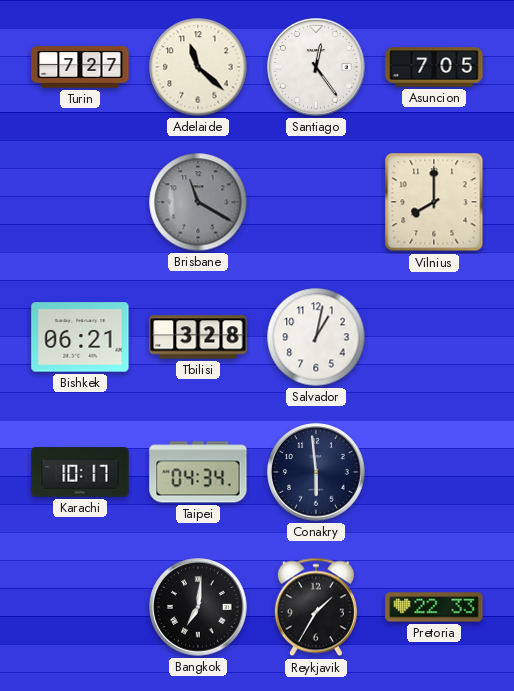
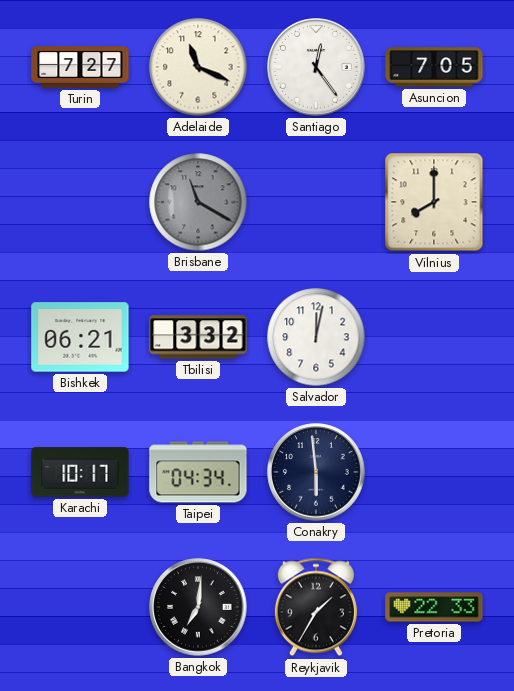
Adelaide: 11:22 -> 11:19
Tbilisi: 3:28 -> 3:32
Salvador: 1:02 -> 12:02
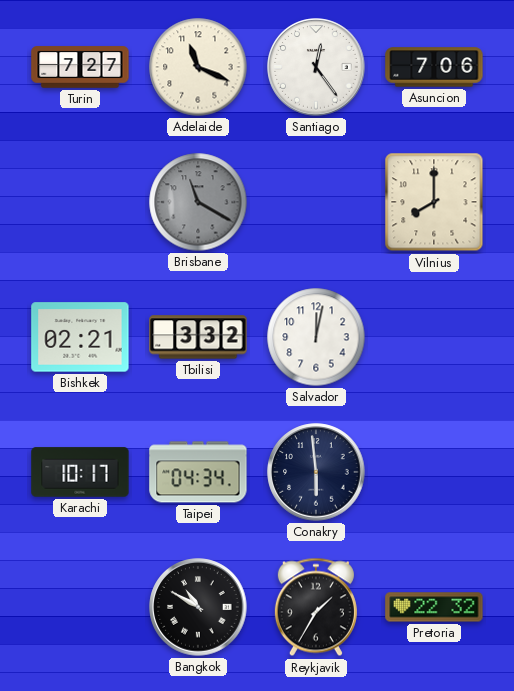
Asuncion: 7:05 -> 7:06
Bishkek: 06:21 -> 02:21
Bangkok: 7:01 -> 10:50
Pretoria: 22:33 -> 22:32
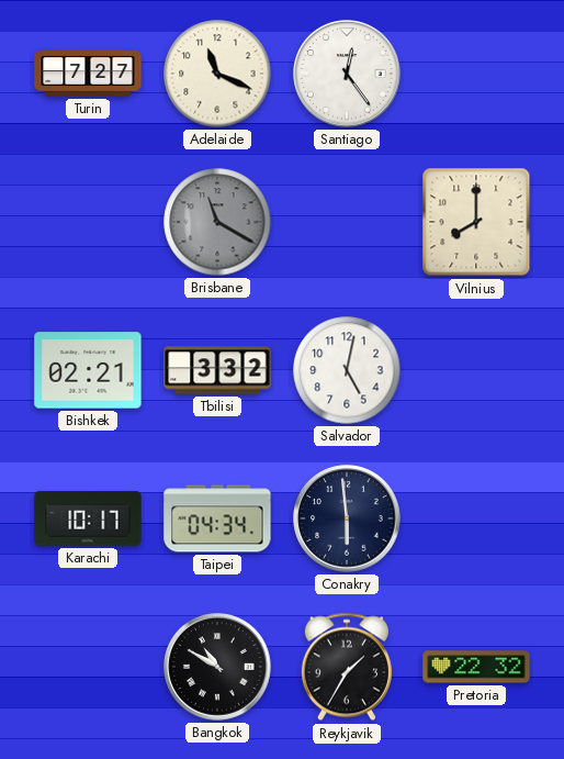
Asuncion: 7:06 -> none
Salvador: 12:02 -> 5:02
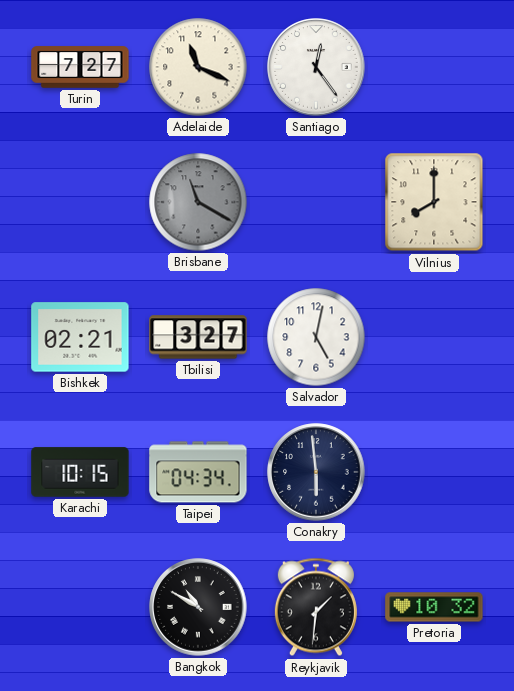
Tbilisi: 3:32 -> 3:27
Karachi: 10:17 -> 10:15
Reykjavik: 1:35 -> 1:31
Pretoria: 22:32 -> 10:32
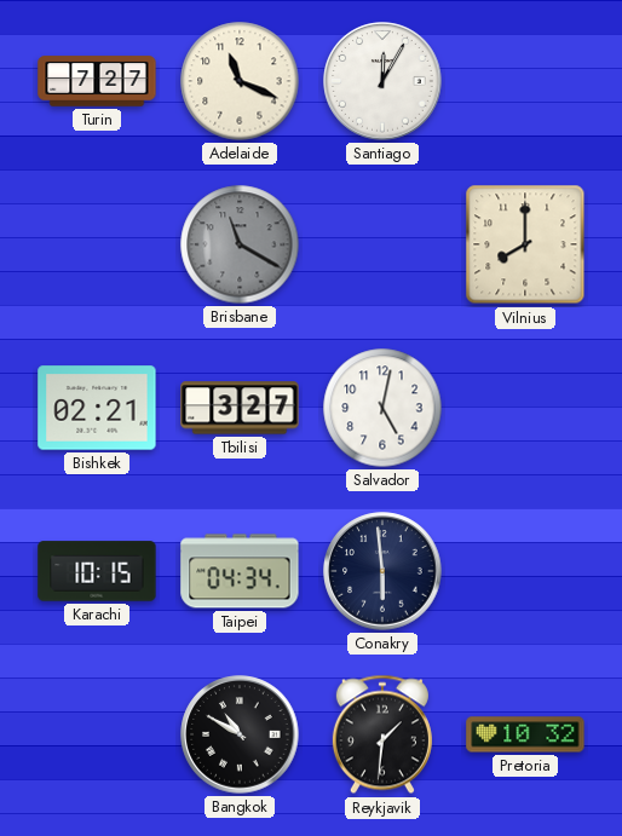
Santiago: 12:24 -> 12:05
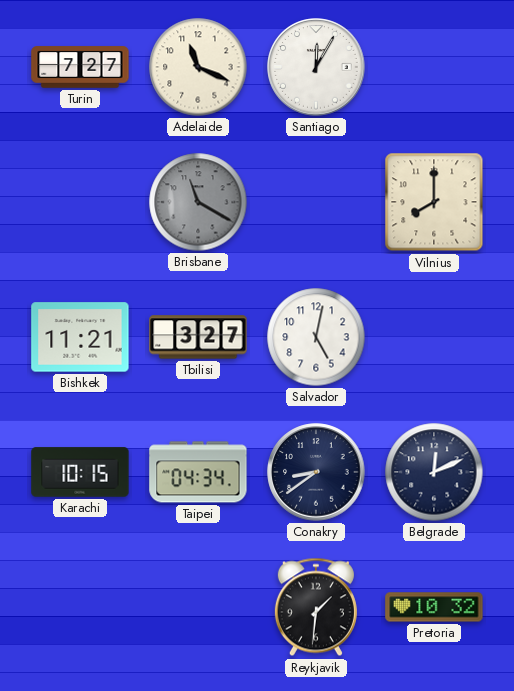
Bishkek: 02:21 -> 11:21
Conakry: 5:59 -> 8:39
Belgrade: none -> 12:11
Bangkok: 10:50 -> none
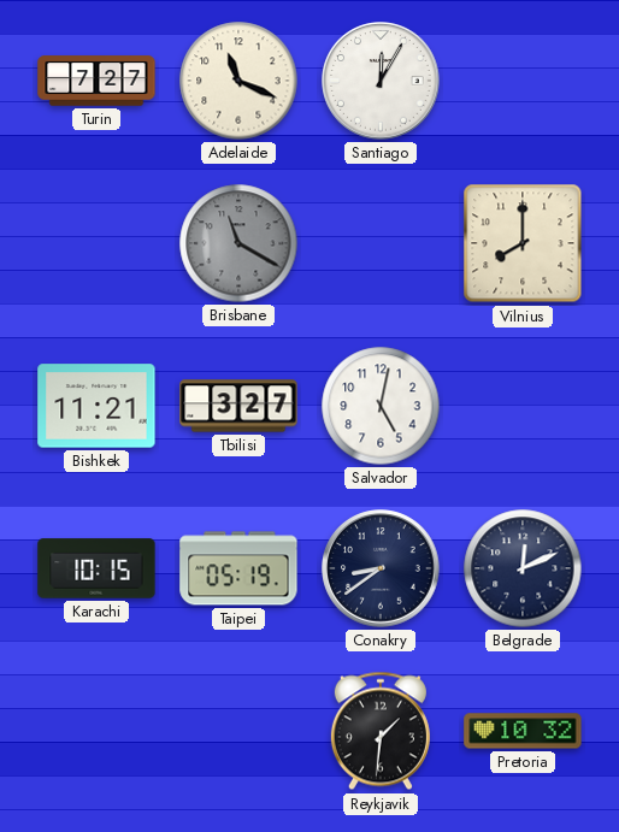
Taipei: 04:34 -> 05:19
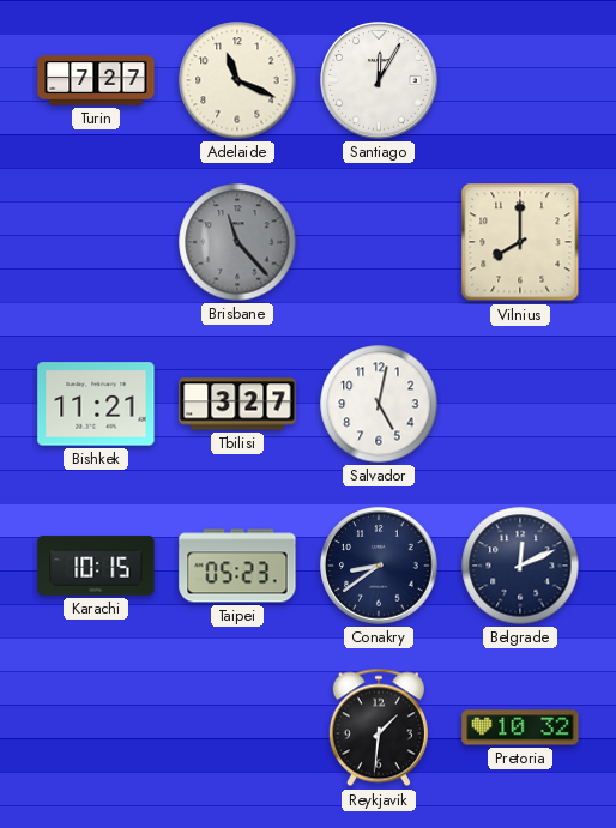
Brisbane: 11:20 -> 11:23
Taipei: 05:19 -> 05:23
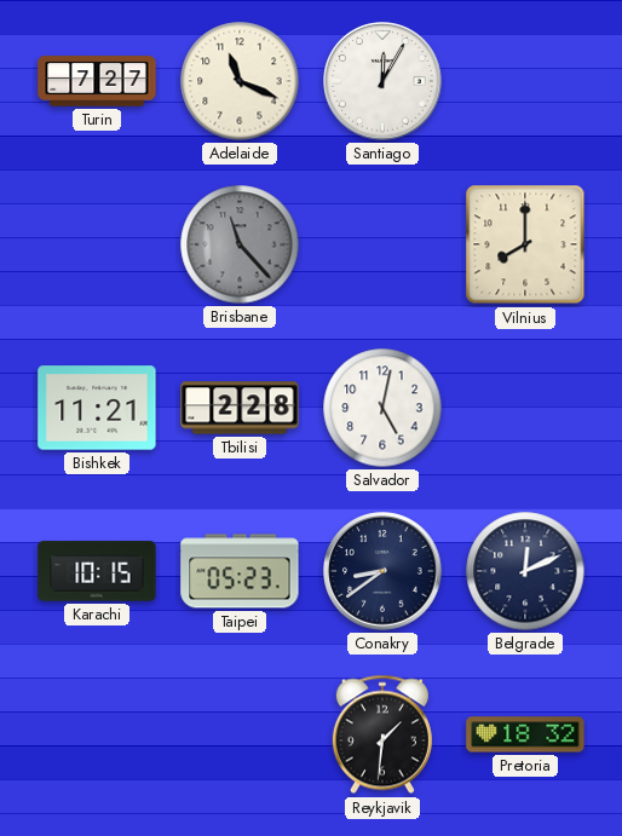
Tbilisi: 3:27 -> 2:28
Pretoria: 10:32 -> 18:32
